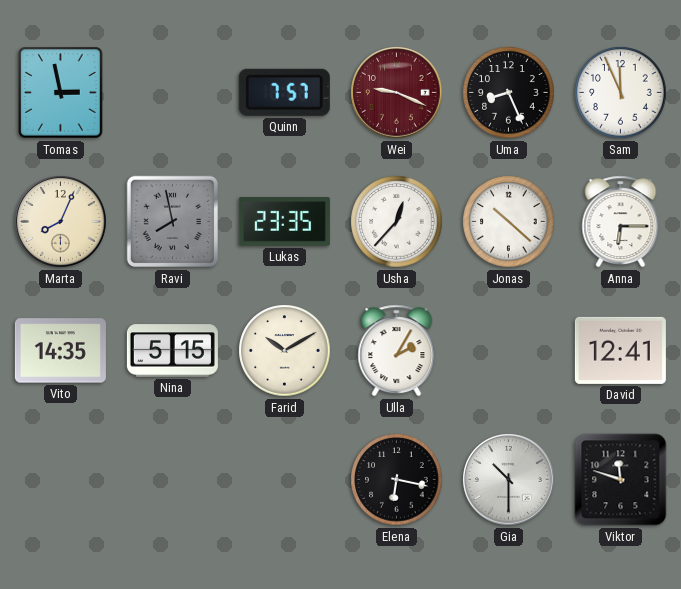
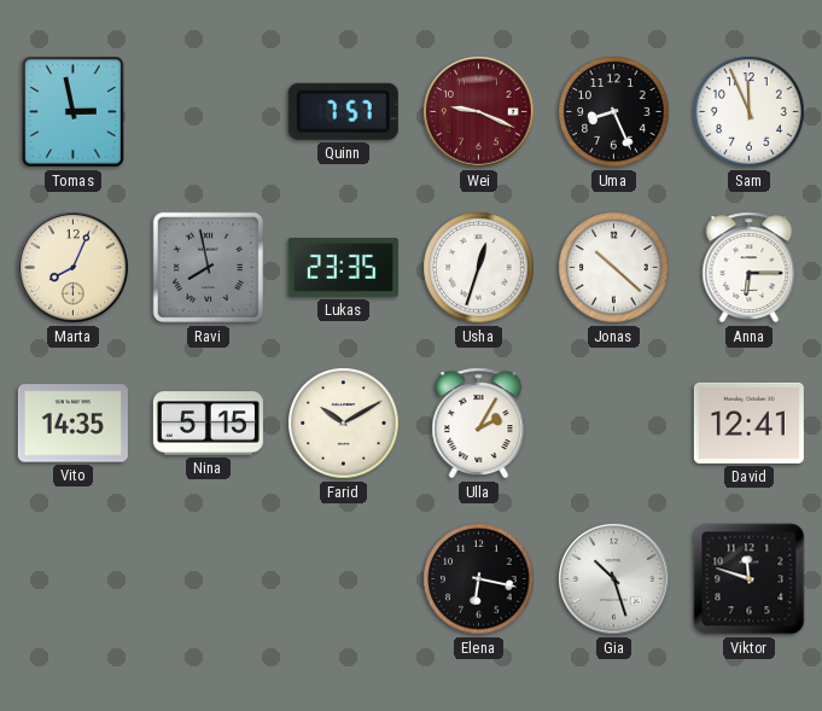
Usha: 12:37 -> 12:33
Gia: 10:30 -> 10:27
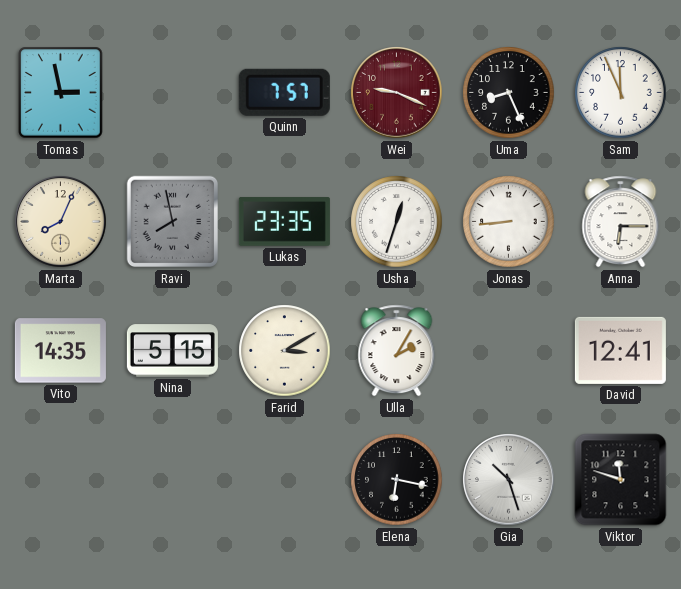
Jonas: 10:22 -> 8:44
Farid: 10:10 -> 3:10
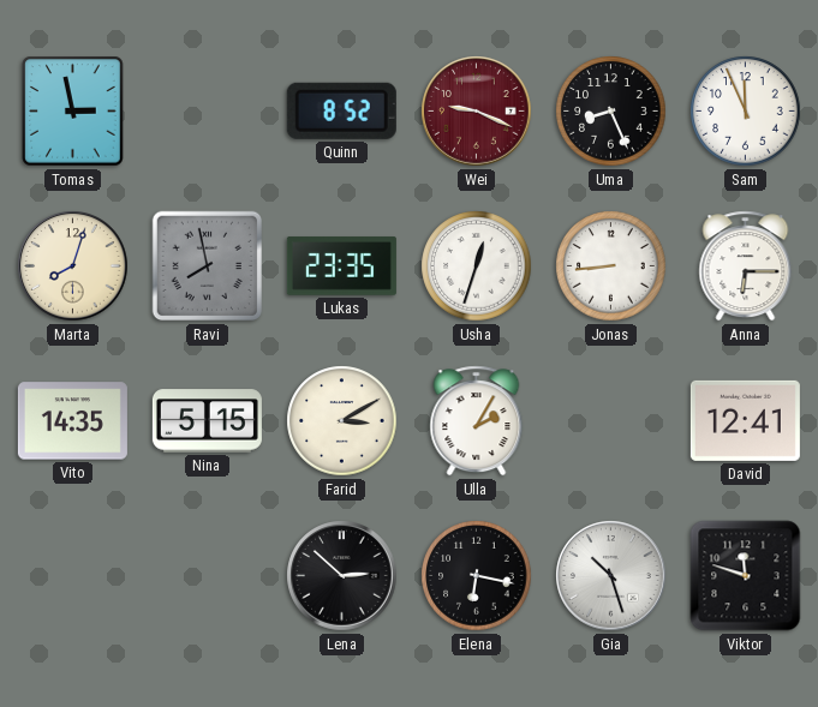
Quinn: 7:57 -> 8:52
Marta: 8:04 -> 8:03
Lena: none -> 2:52
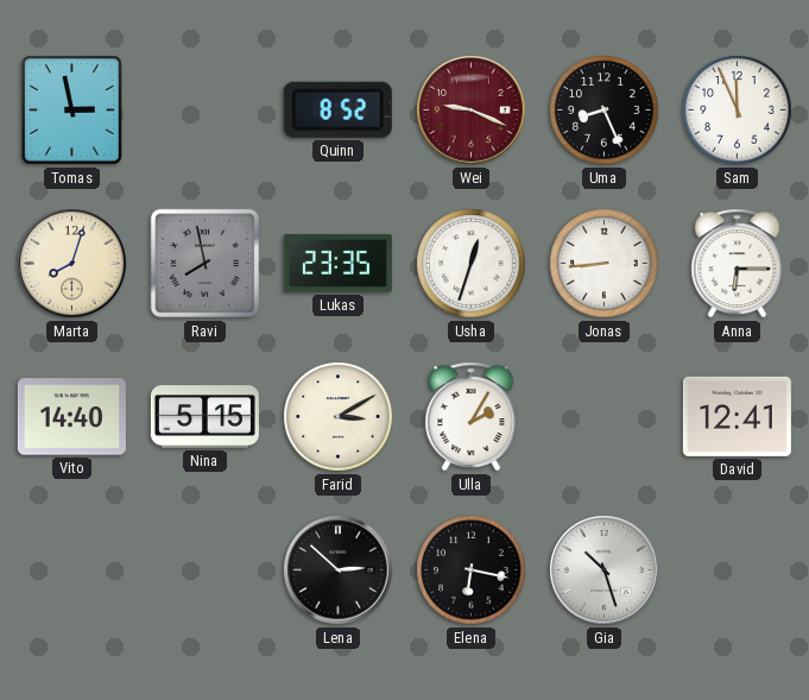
Vito: 14:35 -> 14:40
Viktor: 11:48 -> none
